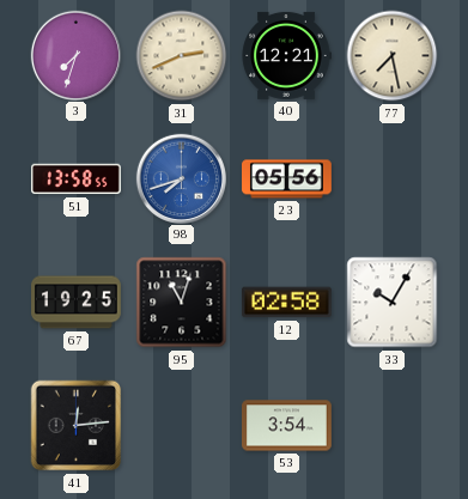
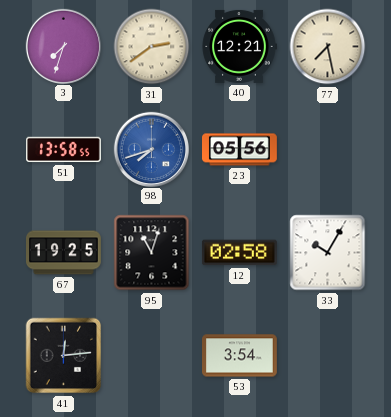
31: 2:41 -> 2:39
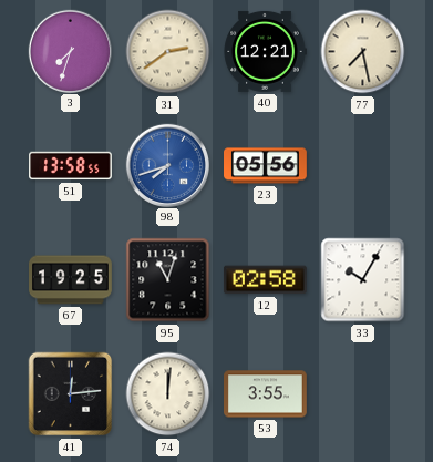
74: none -> 12:01
53: 3:54 -> 3:55
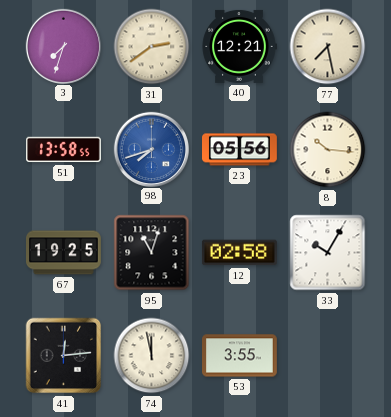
8: none -> 10:16
74: 12:01 -> 11:58
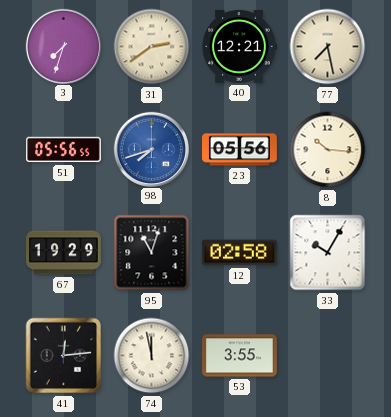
51: 13:58 -> 05:56
67: 19:25 -> 19:29
